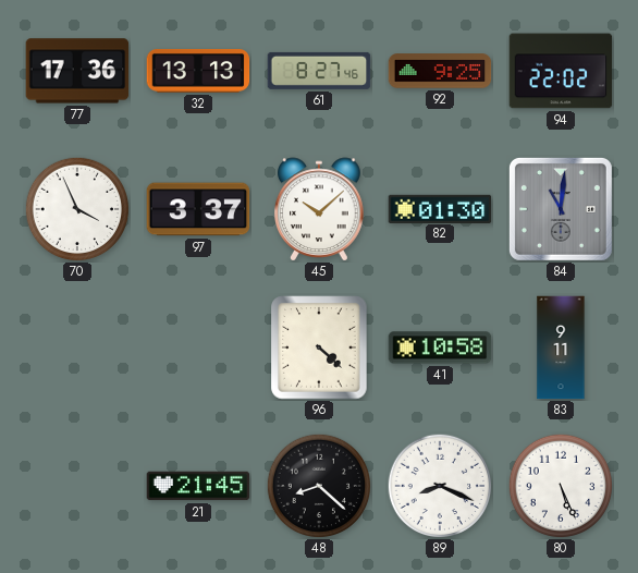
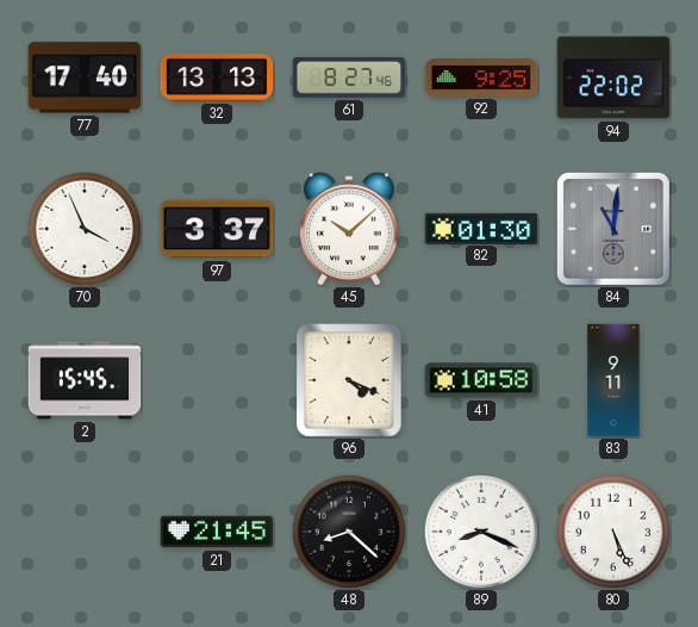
77: 17:36 -> 17:40
2: none -> 15:45
96: 4:22 -> 4:19
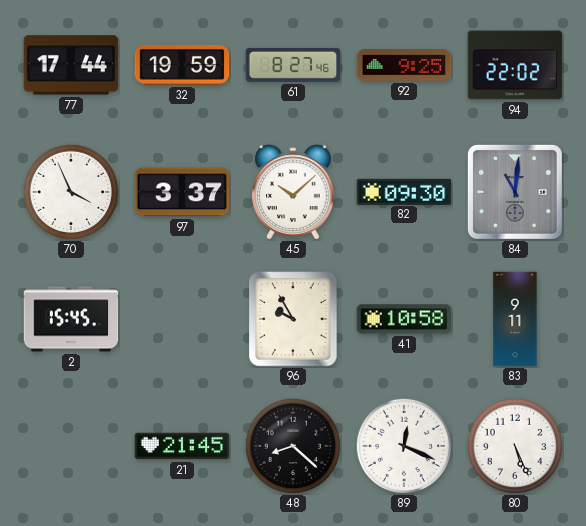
77: 17:40 -> 17:44
32: 13:13 -> 19:59
82: 01:30 -> 09:30
96: 4:19 -> 9:55
89: 8:19 -> 12:19
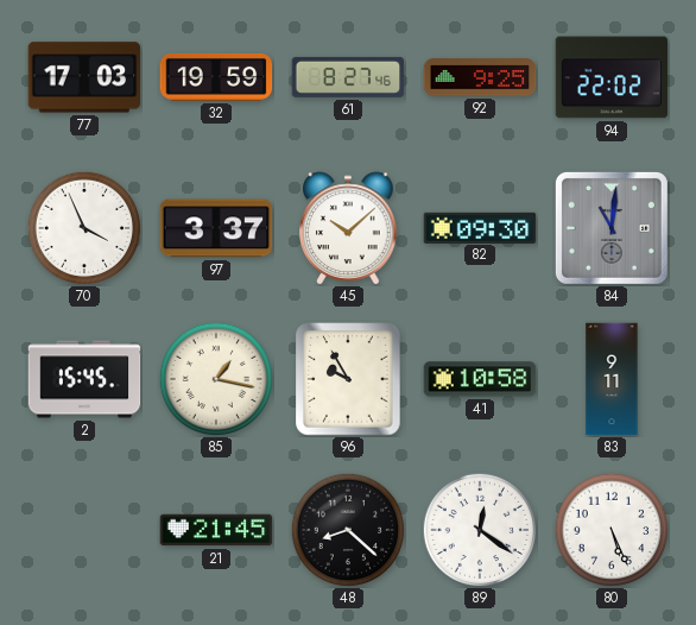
77: 17:44 -> 17:03
85: none -> 1:17
89: 12:19 -> 12:21
